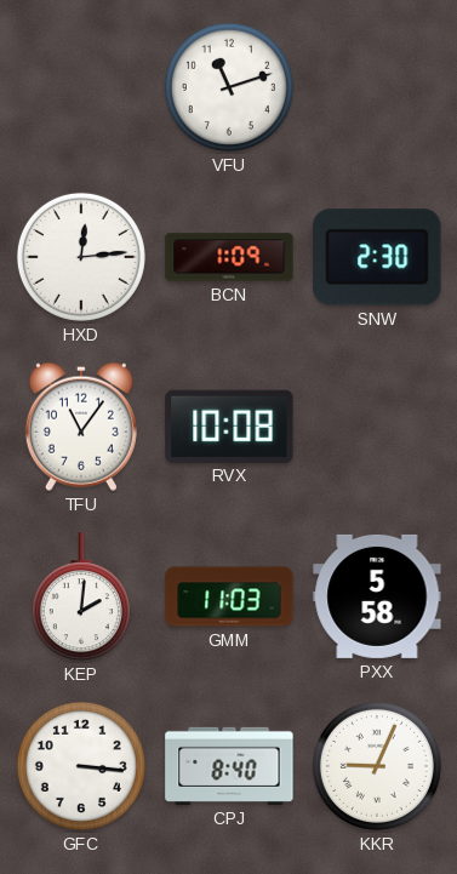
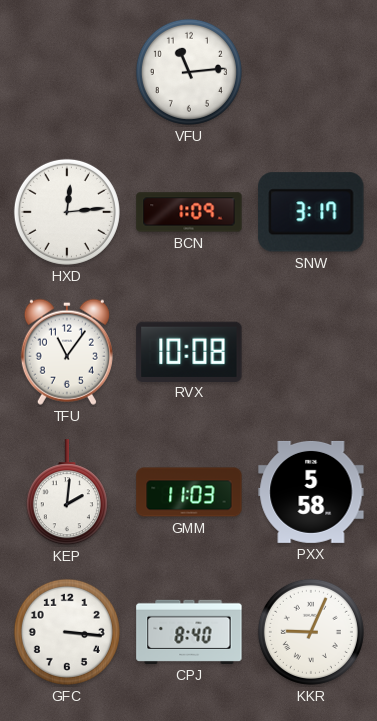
VFU: 11:12 -> 11:14
SNW: 2:30 -> 3:17
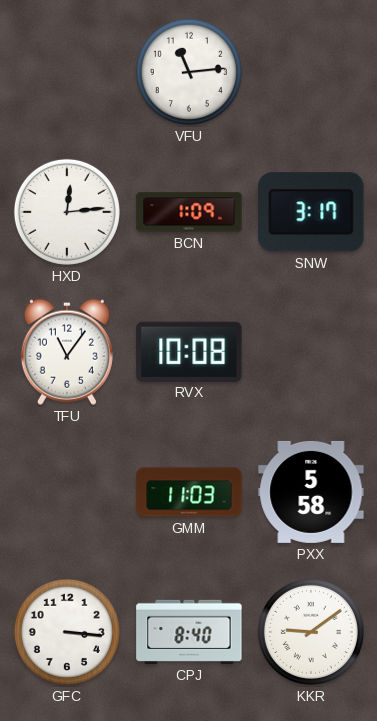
KEP: 2:01 -> none
KKR: 9:04 -> 9:09
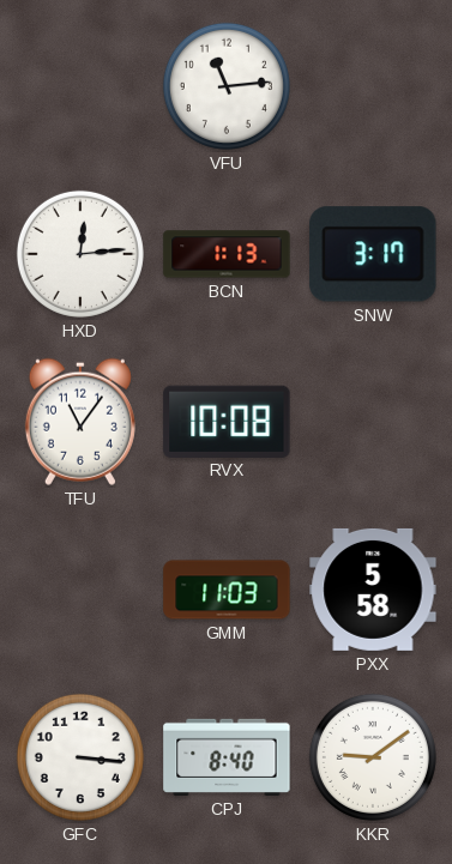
BCN: 1:09 -> 1:13
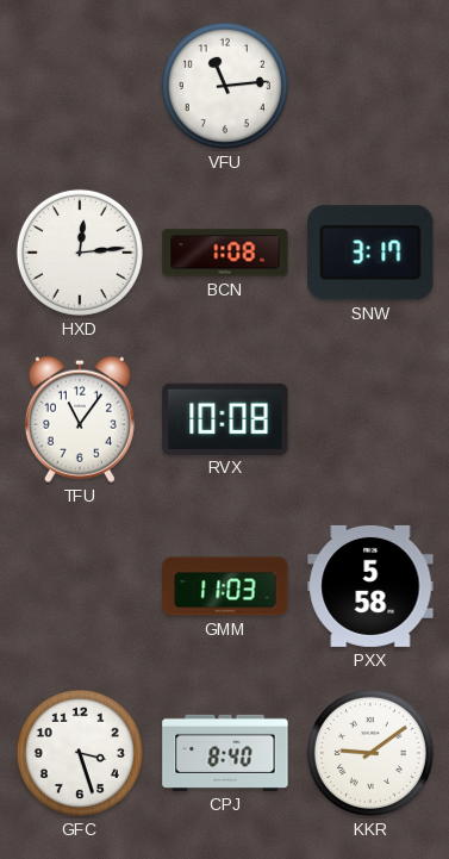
BCN: 1:13 -> 1:08
GFC: 3:16 -> 3:27
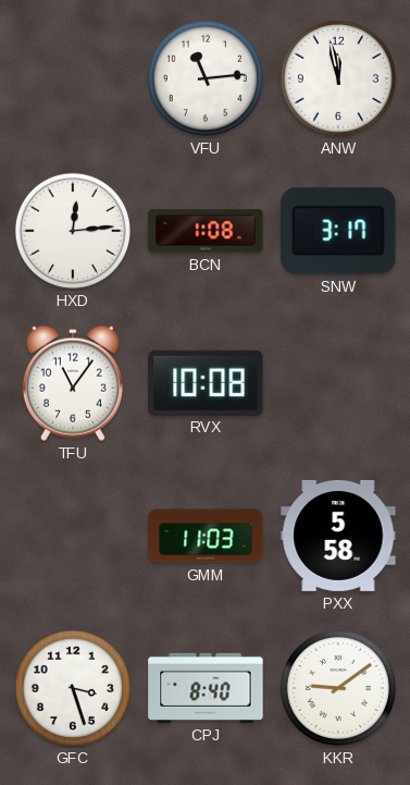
ANW: none -> 11:58
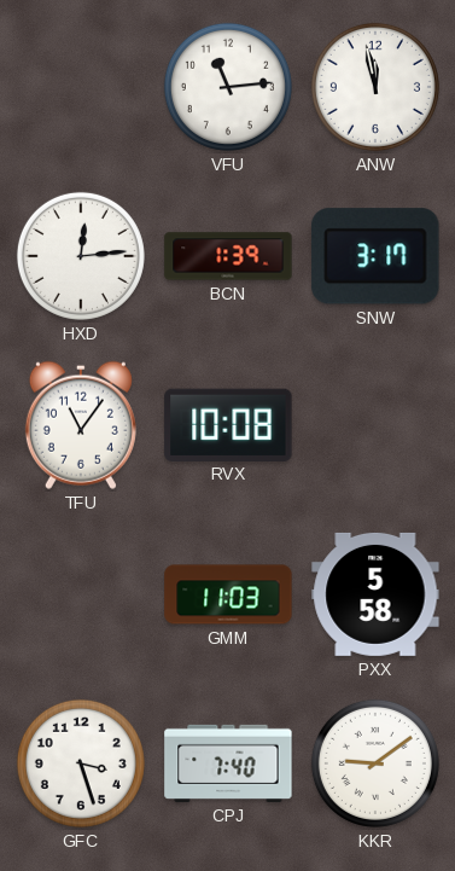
BCN: 1:08 -> 1:39
CPJ: 8:40 -> 7:40
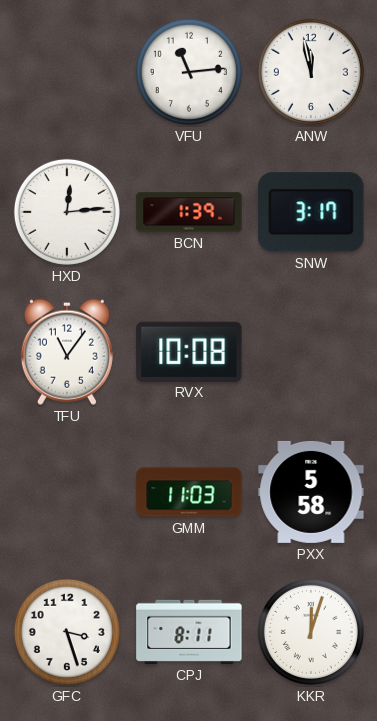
CPJ: 7:40 -> 8:11
KKR: 9:09 -> 12:03
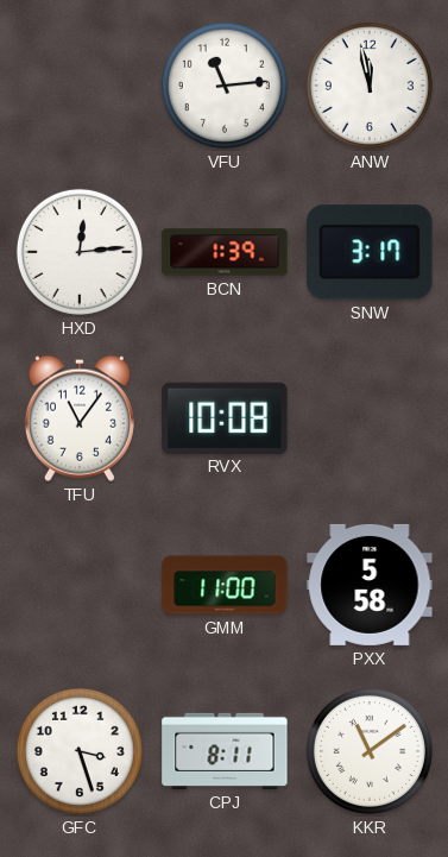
GMM: 11:03 -> 11:00
KKR: 12:03 -> 11:09
